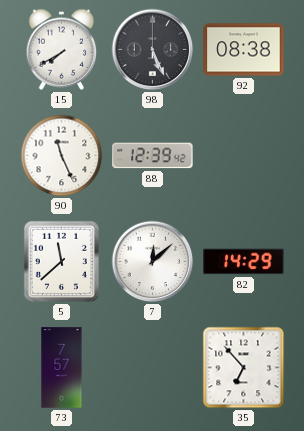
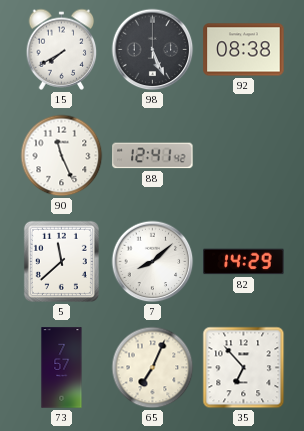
88: 12:39 -> 12:41
7: 12:08 -> 8:08
65: none -> 7:04
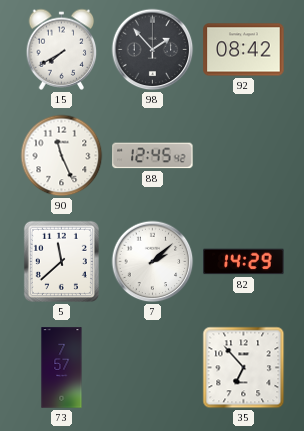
98: 5:26 -> 1:53
92: 08:38 -> 08:42
88: 12:41 -> 12:45
7: 8:08 -> 2:08
65: 7:04 -> none
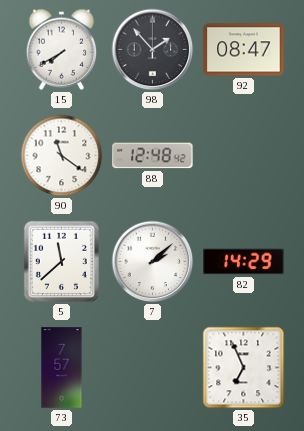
92: 08:42 -> 08:47
90: 11:26 -> 11:21
88: 12:45 -> 12:48
35: 6:53 -> 6:56
